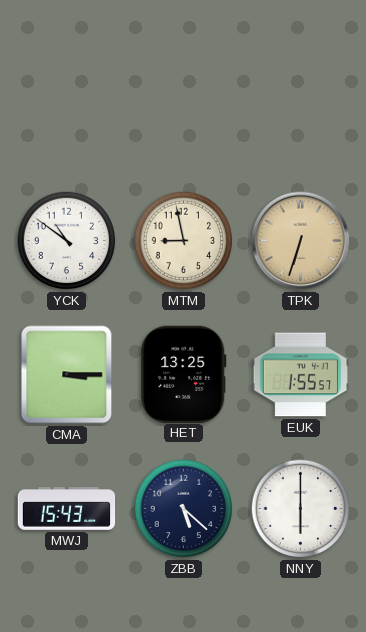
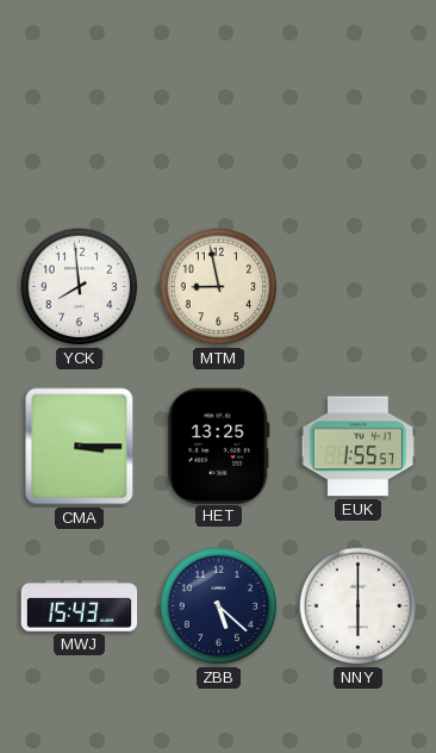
YCK: 10:51 -> 7:59
TPK: 6:33 -> none
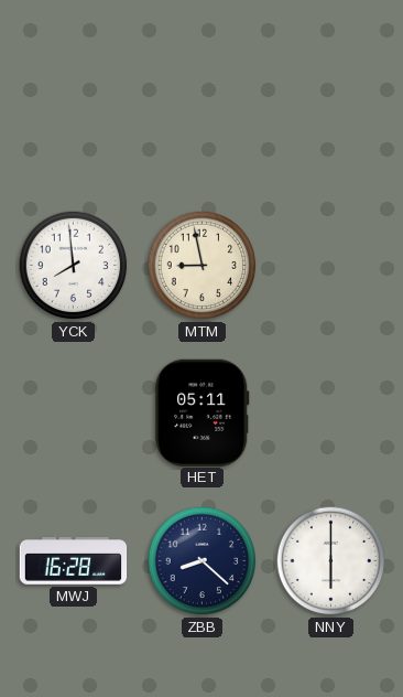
CMA: 3:15 -> none
HET: 13:25 -> 05:11
EUK: 1:55 -> none
MWJ: 15:43 -> 16:28
ZBB: 5:22 -> 8:22
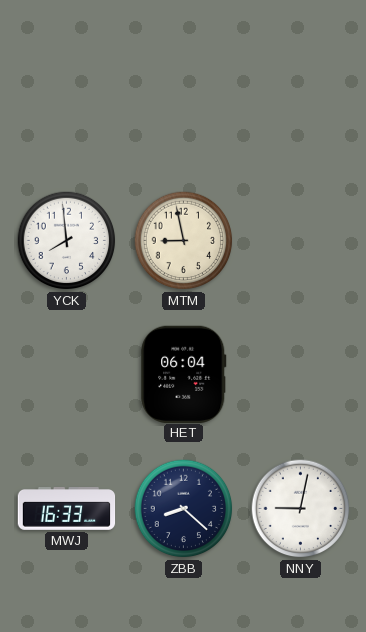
HET: 05:11 -> 06:04
MWJ: 16:28 -> 16:33
NNY: 6:00 -> 9:02
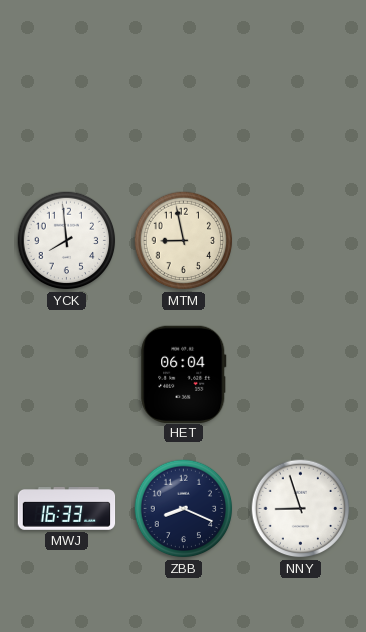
ZBB: 8:22 -> 8:19
NNY: 9:02 -> 8:57
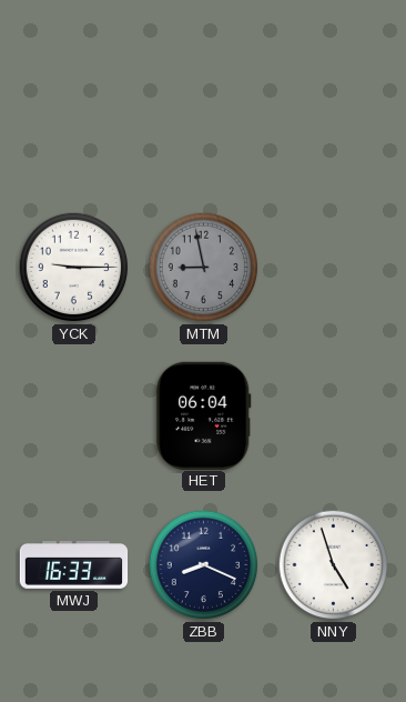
YCK: 7:59 -> 9:15
MTM dial: cream -> grey
NNY: 8:57 -> 4:57
